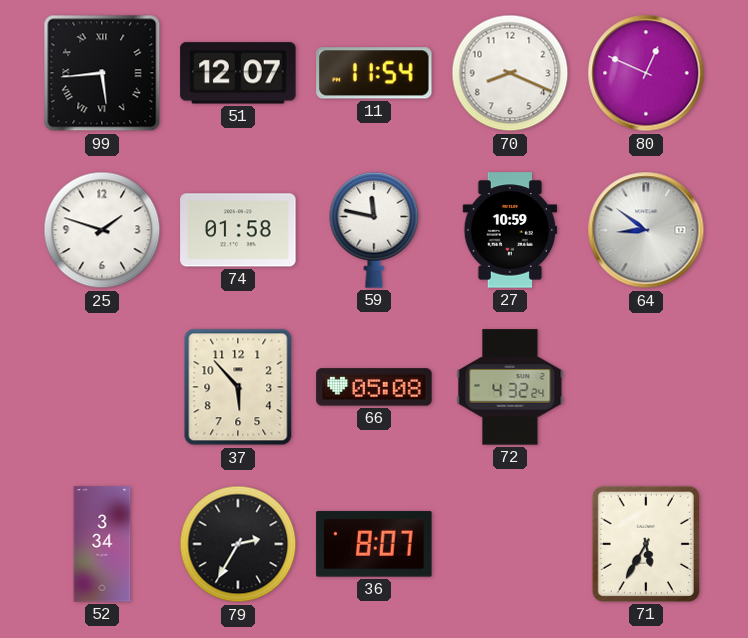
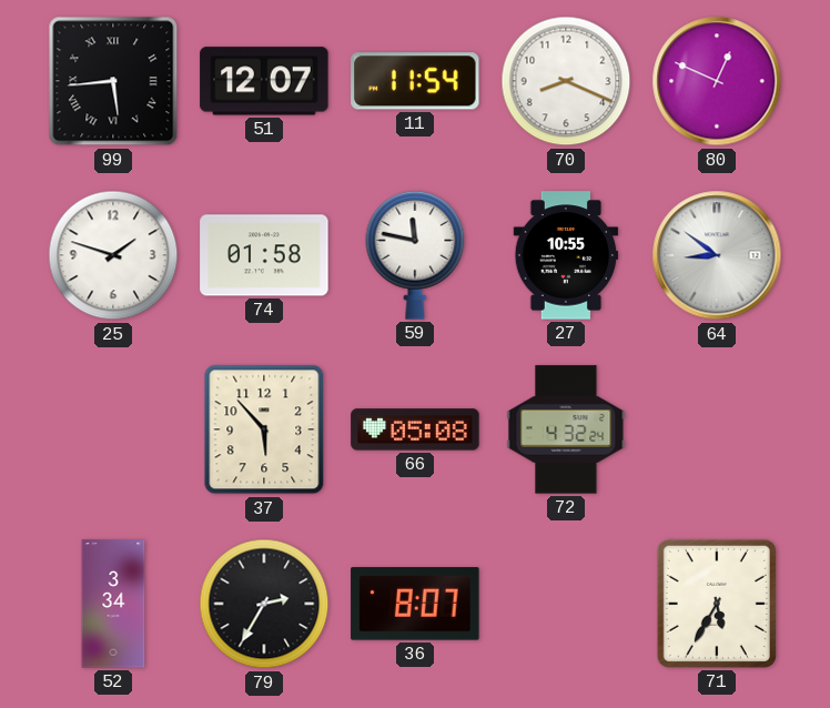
27: 10:59 -> 10:55
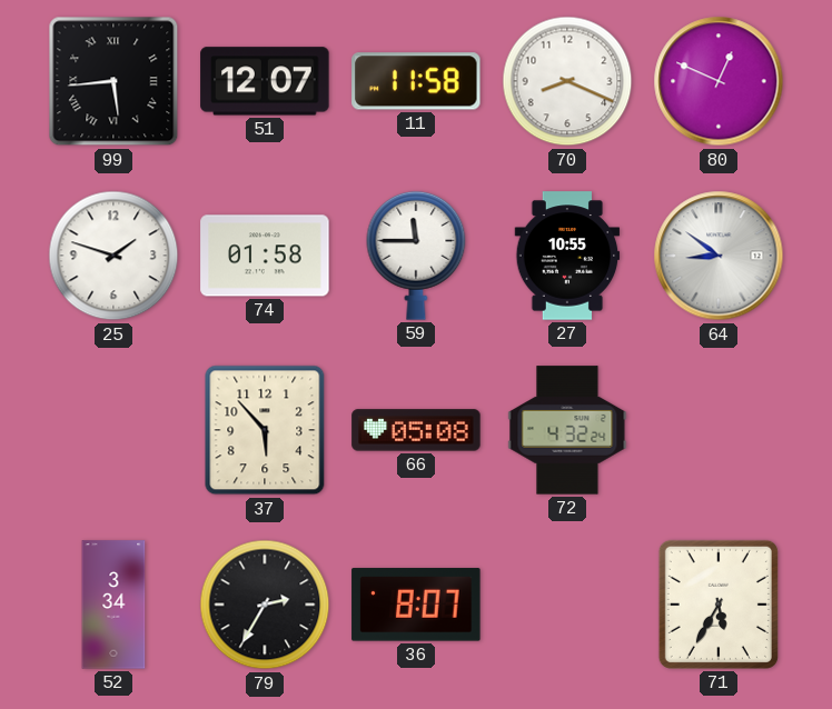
11: 11:54 -> 11:58
59: 11:47 -> 11:45
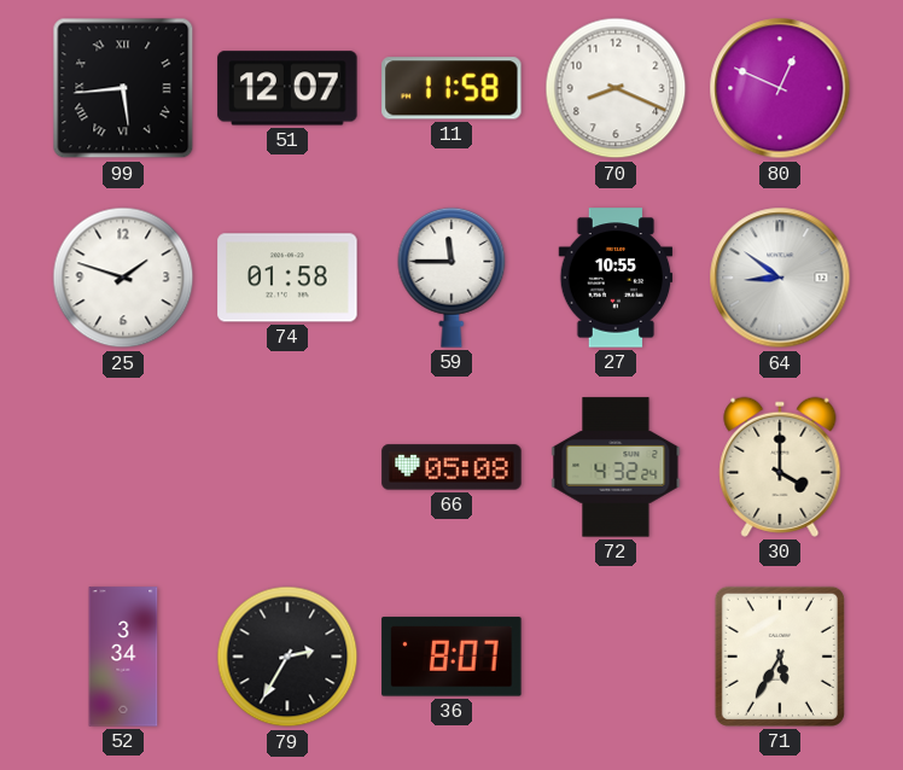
37: 5:53 -> none
30: none -> 4:00
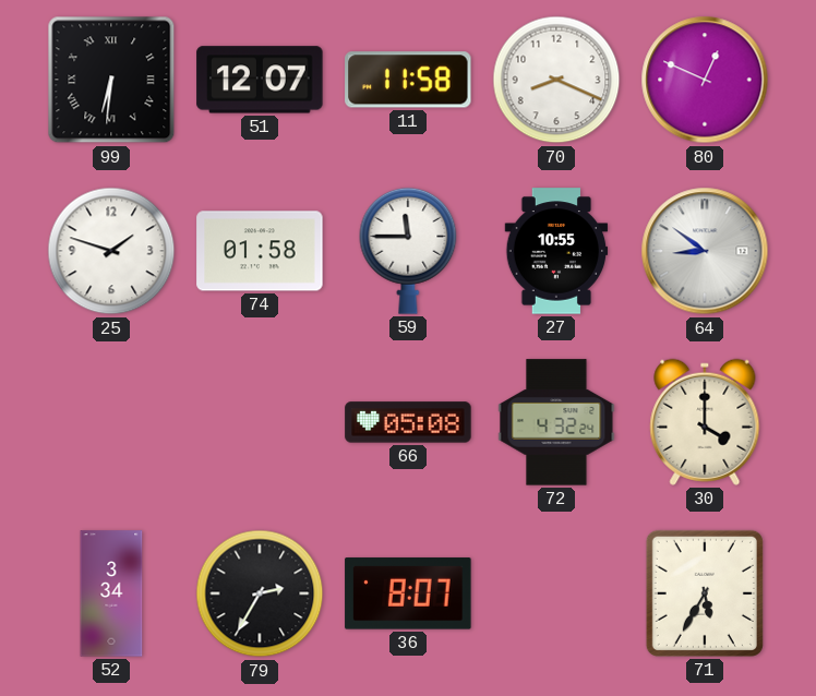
99: 5:44 -> 6:31
